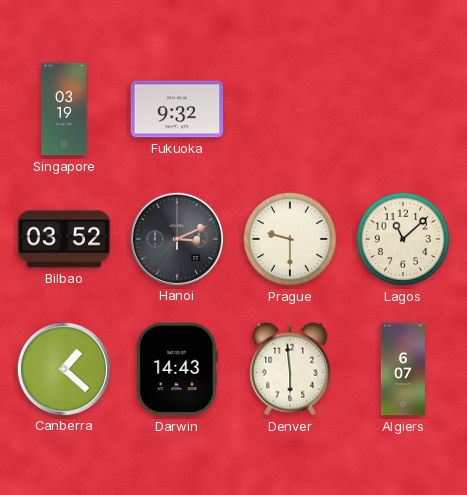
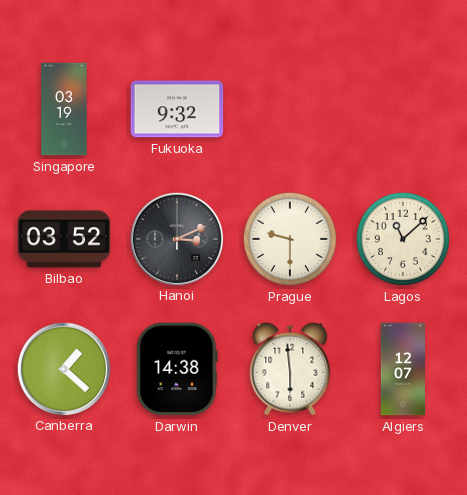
Darwin: 14:43 -> 14:38
Algiers: 6:07 -> 12:07
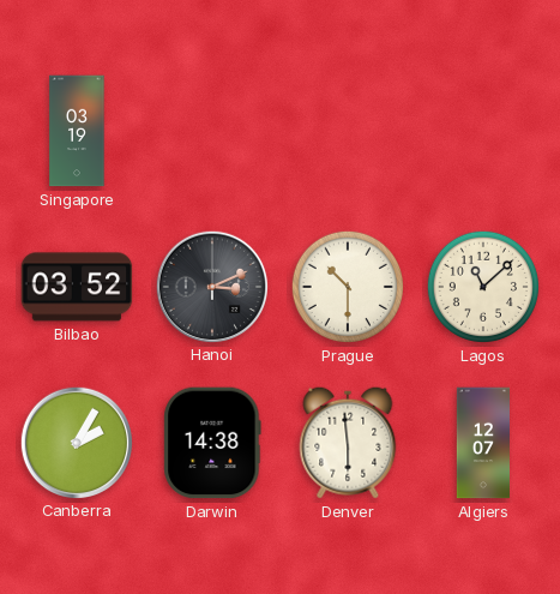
Fukuoka: 9:32 -> none
Prague: 9:30 -> 10:30
Canberra: 1:22 -> 2:05
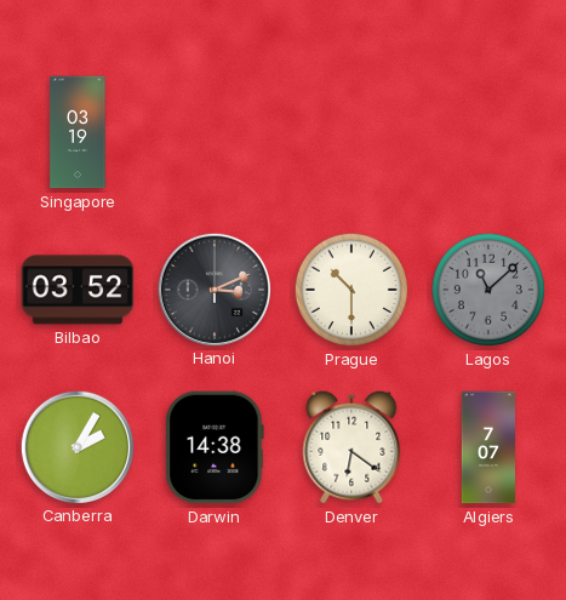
Lagos dial: cream -> grey
Denver: 5:59 -> 6:21
Algiers: 12:07 -> 7:07
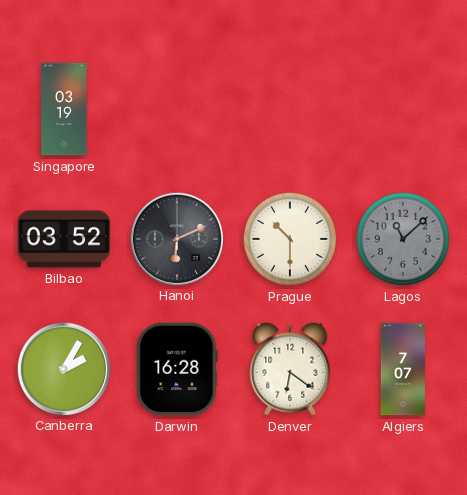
Hanoi: 3:11 -> 6:11
Darwin: 14:38 -> 16:28
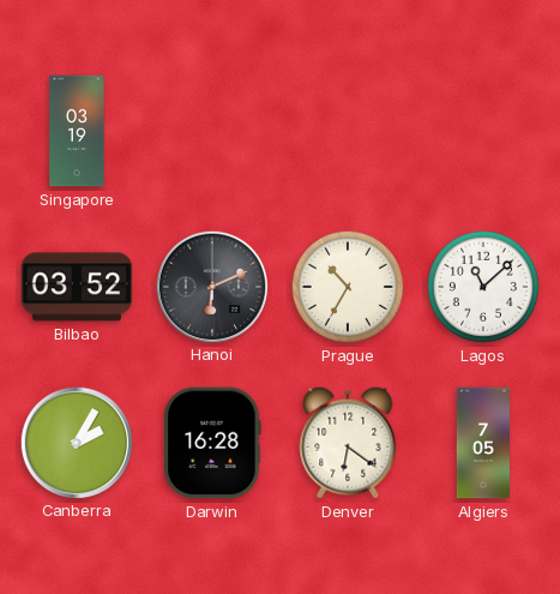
Prague: 10:30 -> 10:35
Lagos dial: grey -> white
Algiers: 7:07 -> 7:05
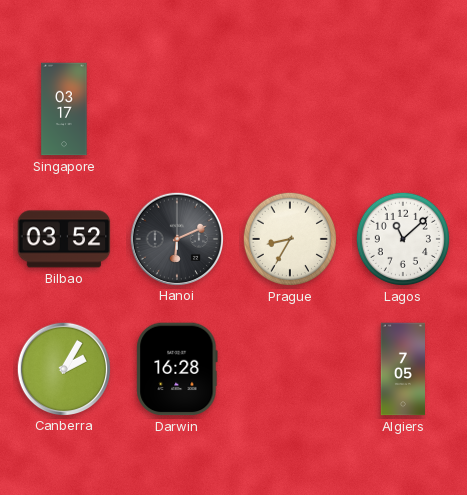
Singapore: 03:19 -> 03:17
Prague: 10:35 -> 8:35
Denver: 6:21 -> none
